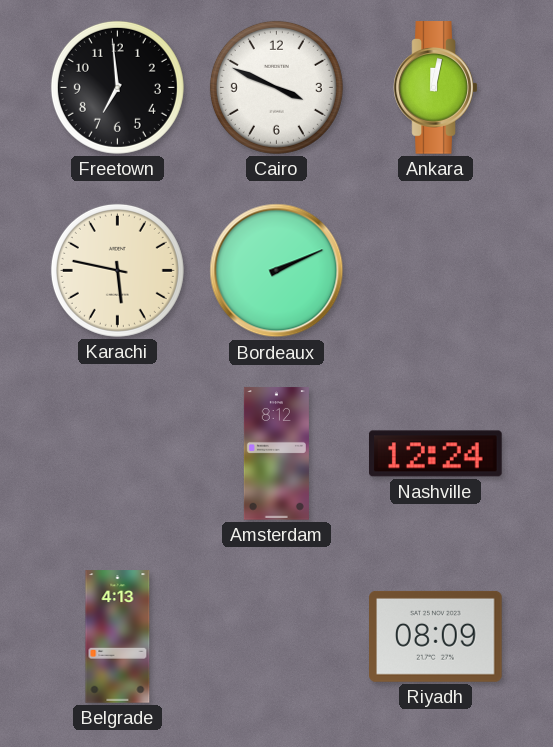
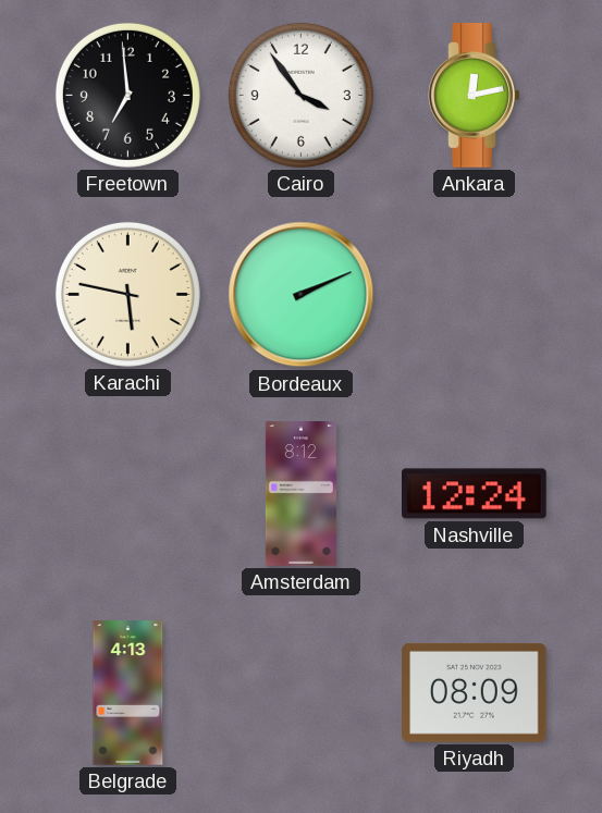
Cairo: 3:49 -> 3:54
Ankara: 12:02 -> 12:13
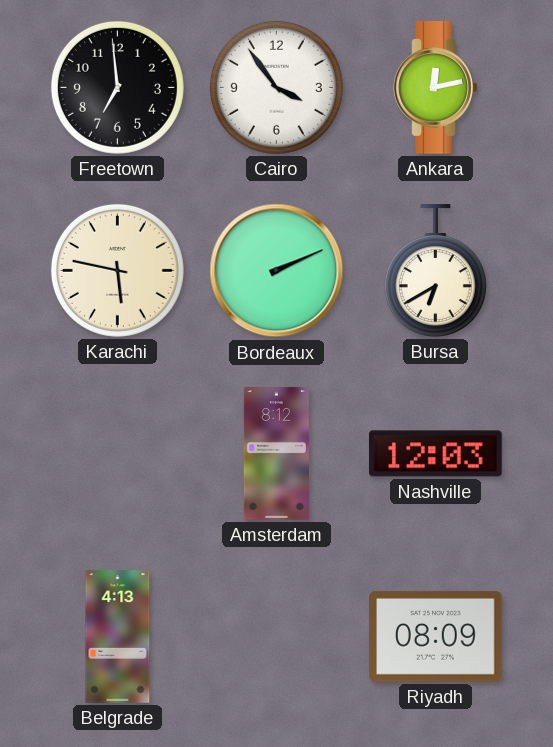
Bursa: none -> 6:40
Nashville: 12:24 -> 12:03
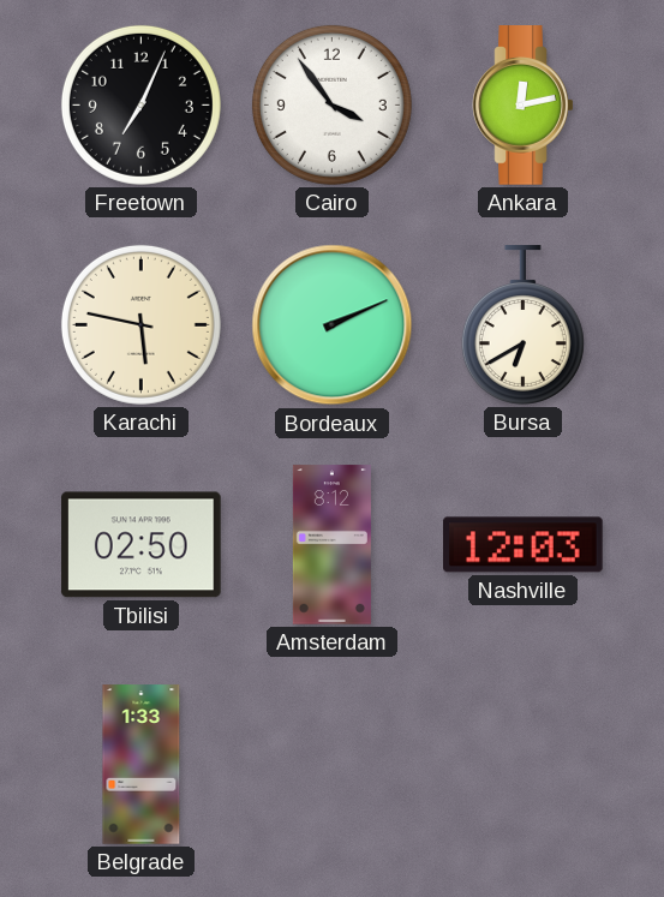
Freetown: 6:59 -> 7:04
Tbilisi: none -> 02:50
Belgrade: 4:13 -> 1:33
Riyadh: 08:09 -> none
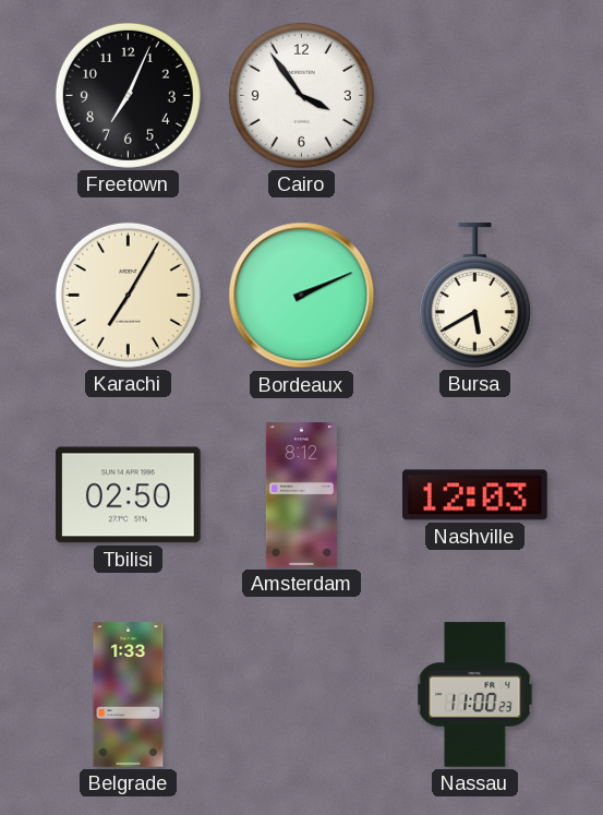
Ankara: 12:13 -> none
Karachi: 5:47 -> 7:05
Bursa: 6:40 -> 5:40
Nassau: none -> 11:00
